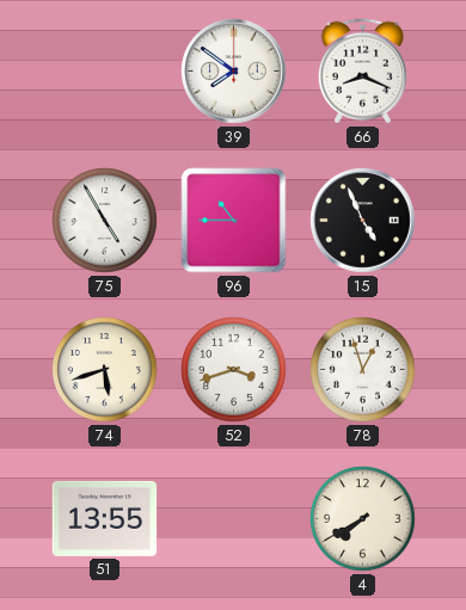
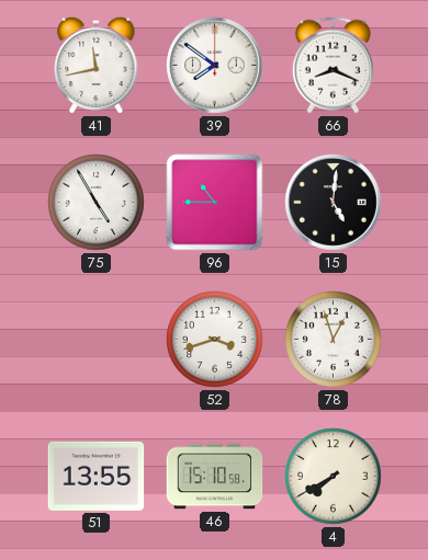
41: none -> 11:43
15: 4:56 -> 5:01
74: 5:42 -> none
46: none -> 15:10
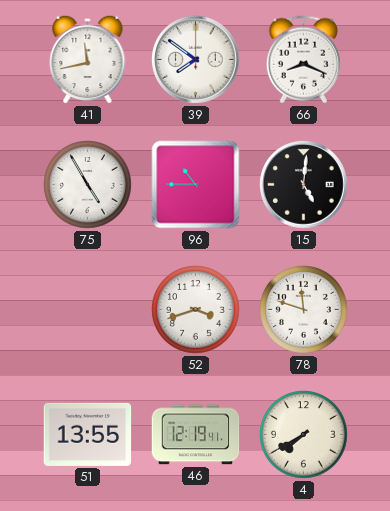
78: 12:57 -> 11:48
46: 15:10 -> 12:19
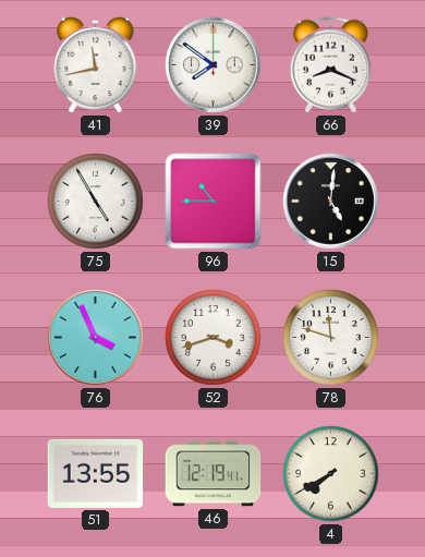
76: none -> 3:56
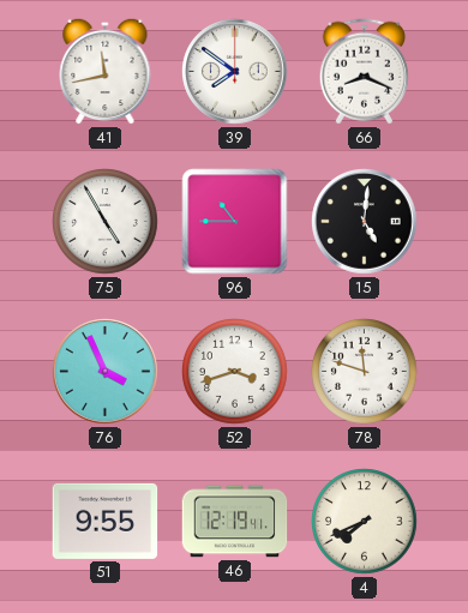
51: 13:55 -> 9:55
4: 7:40 -> 7:41
